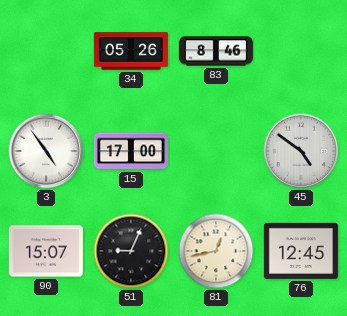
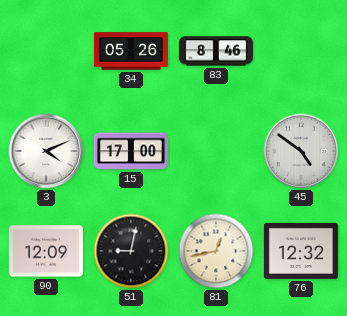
3: 4:54 -> 4:11
90: 15:07 -> 12:09
51: 9:04 -> 9:02
76: 12:45 -> 12:32
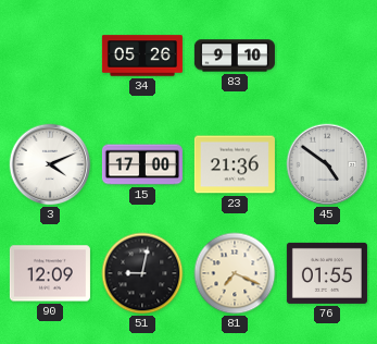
83: 8:46 -> 9:10
23: none -> 21:36
81: 12:43 -> 7:19
76: 12:32 -> 01:55
